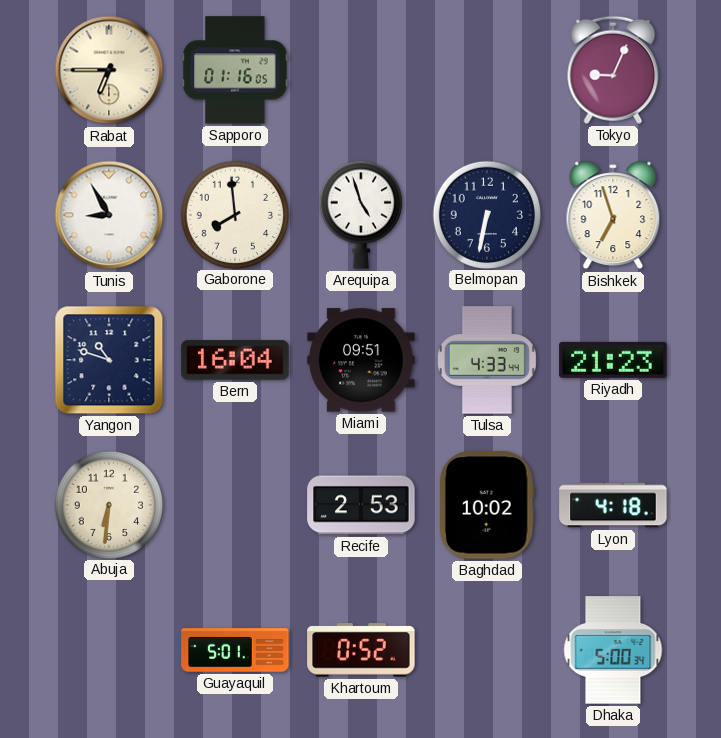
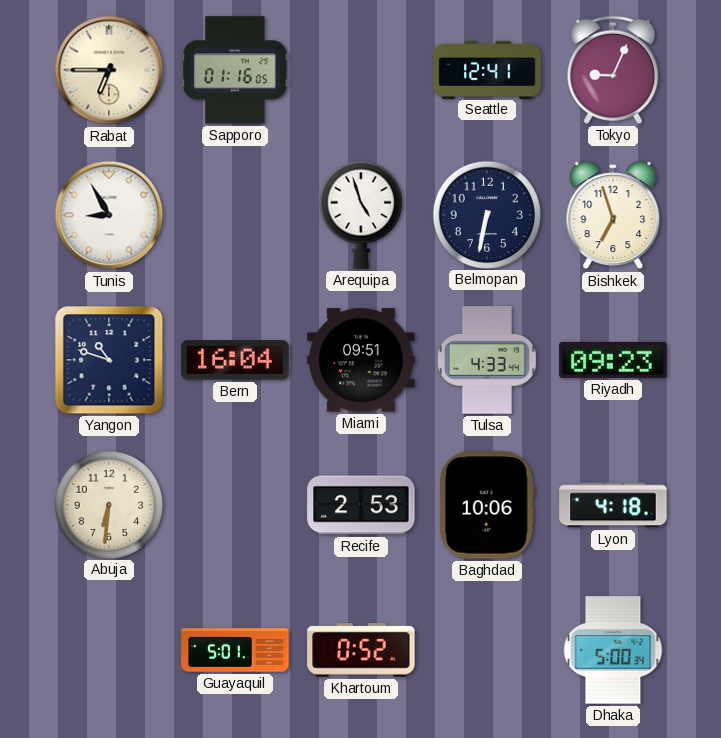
Seattle: none -> 12:41
Gaborone: 7:59 -> none
Riyadh: 21:23 -> 09:23
Baghdad: 10:02 -> 10:06
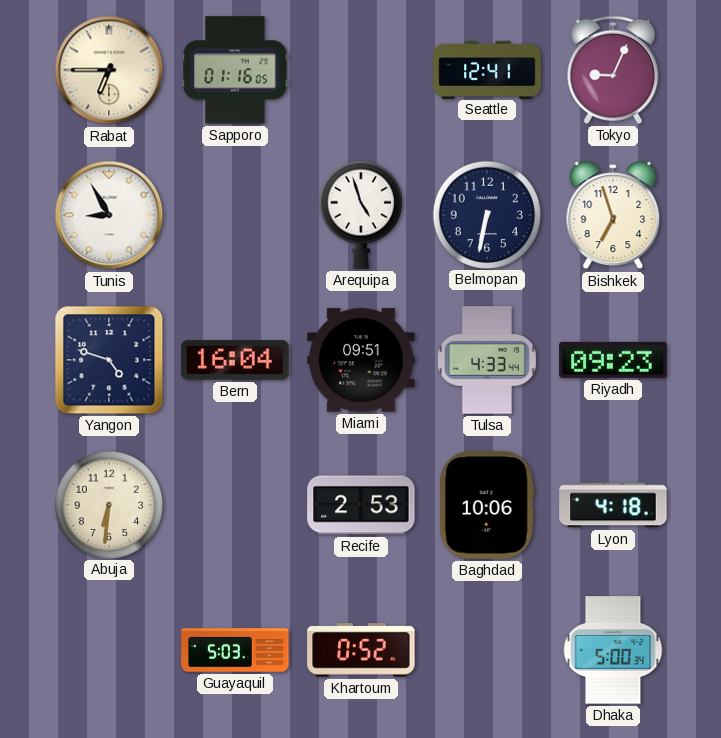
Yangon: 10:48 -> 4:48
Guayaquil: 5:01 -> 5:03
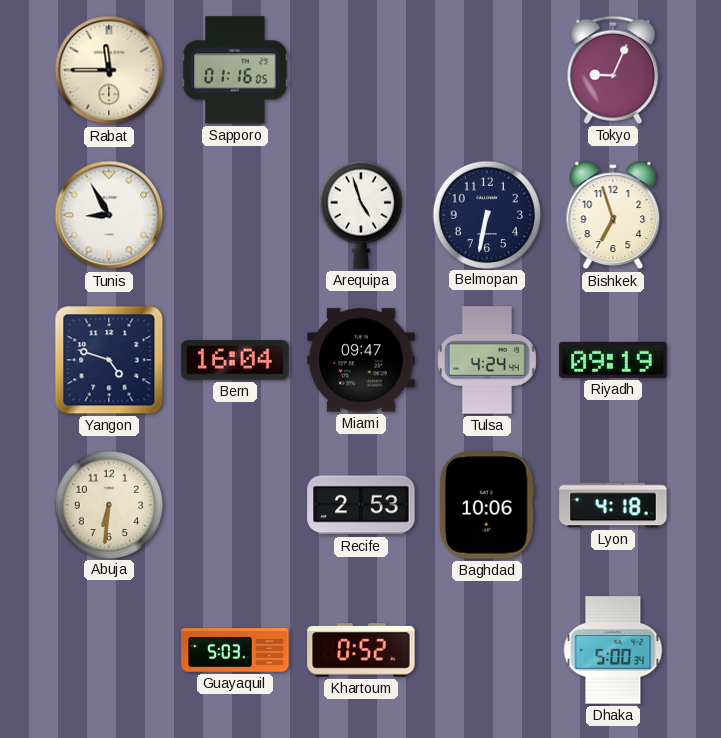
Rabat: 6:45 -> 11:45
Seattle: 12:41 -> none
Miami: 09:51 -> 09:47
Tulsa: 4:33 -> 4:24
Riyadh: 09:23 -> 09:19
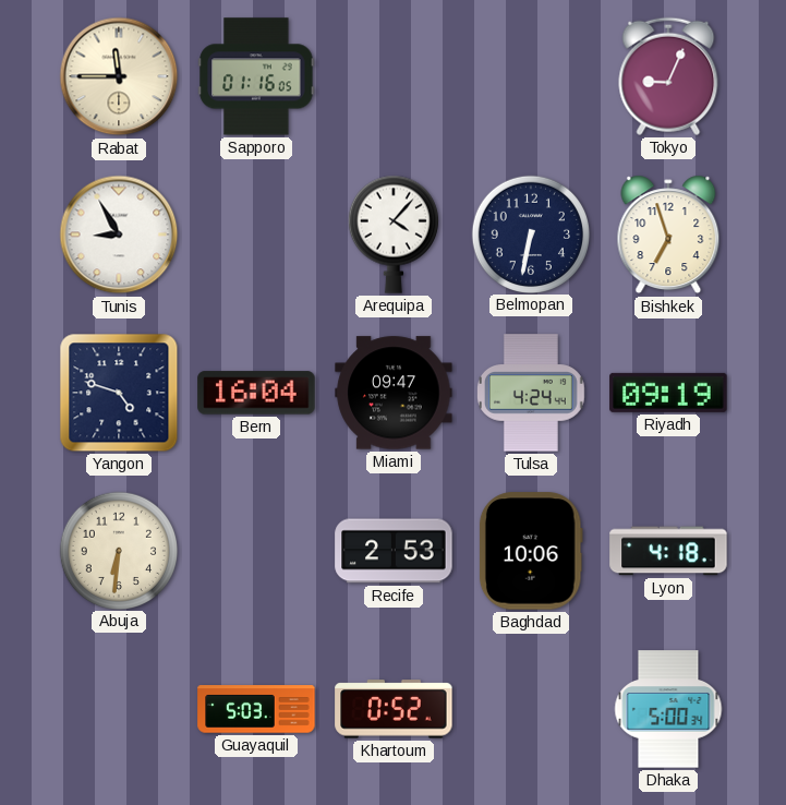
Arequipa: 4:57 -> 4:07
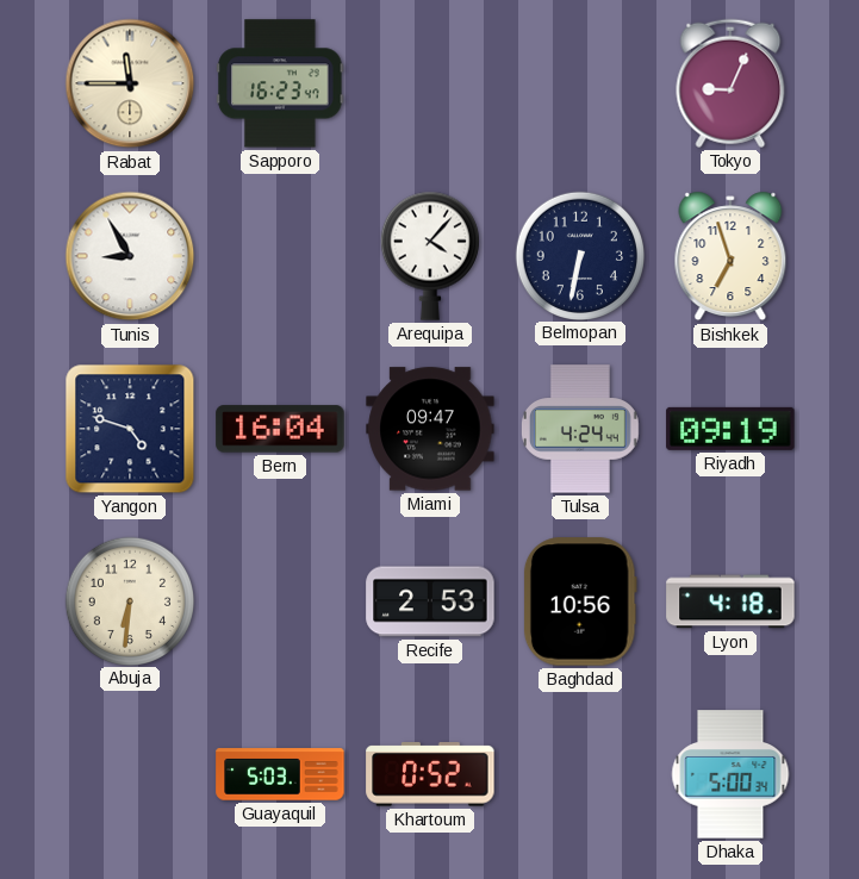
Sapporo: 01:16 -> 16:23
Baghdad: 10:06 -> 10:56
